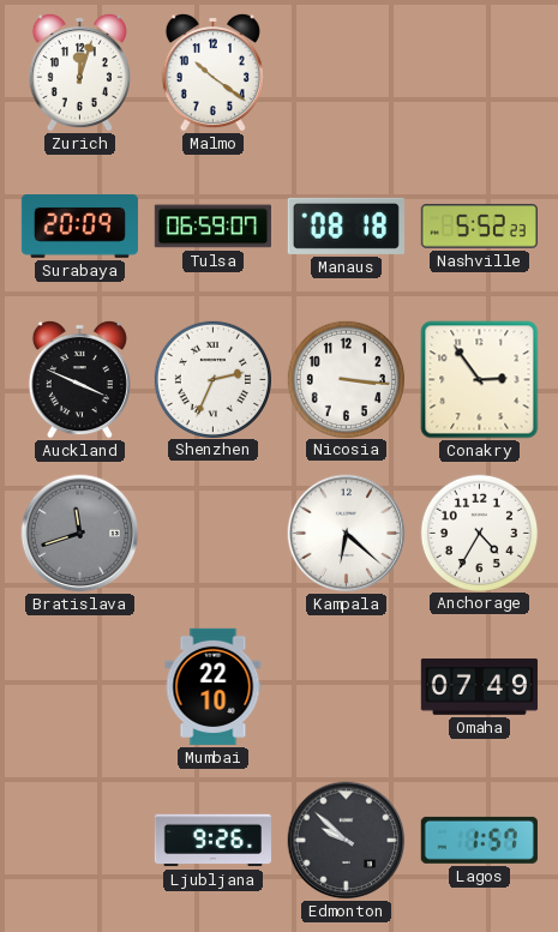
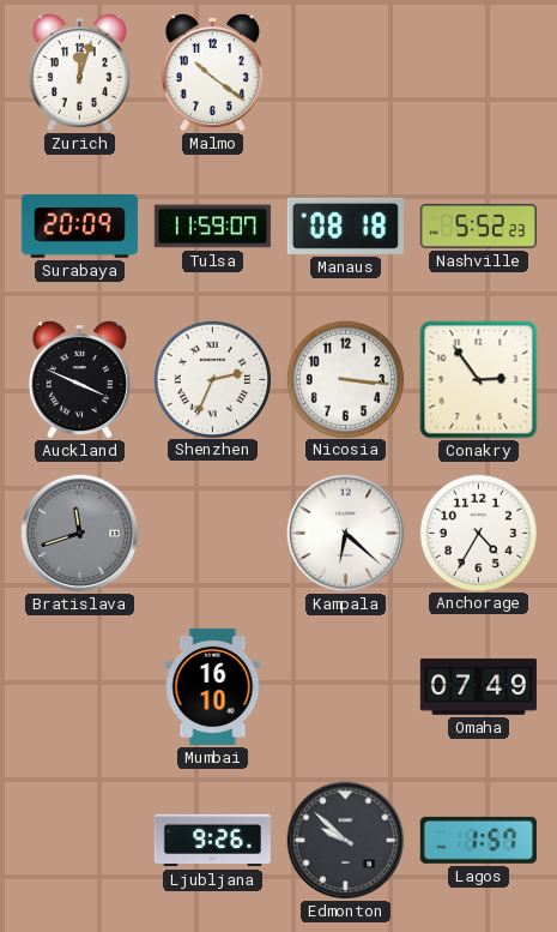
Tulsa: 06:59 -> 11:59
Mumbai: 22:10 -> 16:10
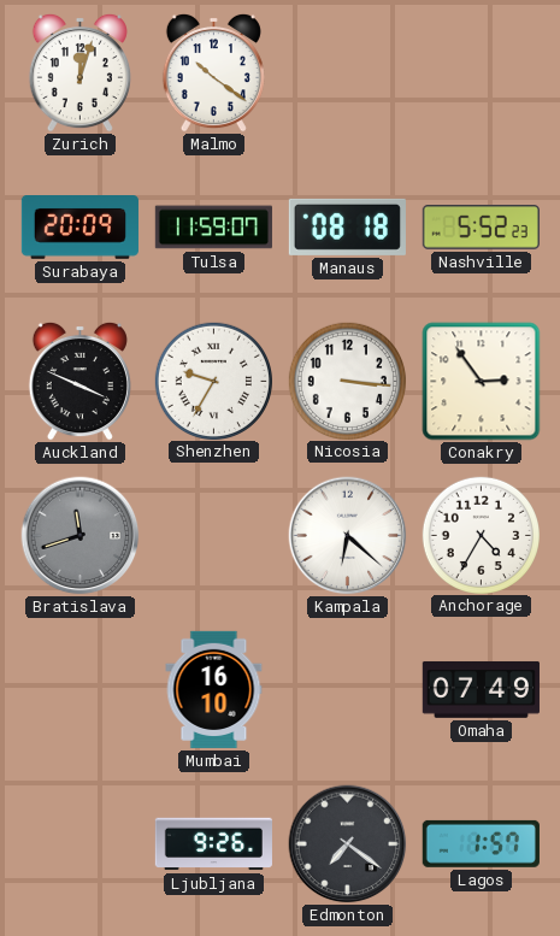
Shenzhen: 2:34 -> 9:35
Edmonton: 9:52 -> 7:21
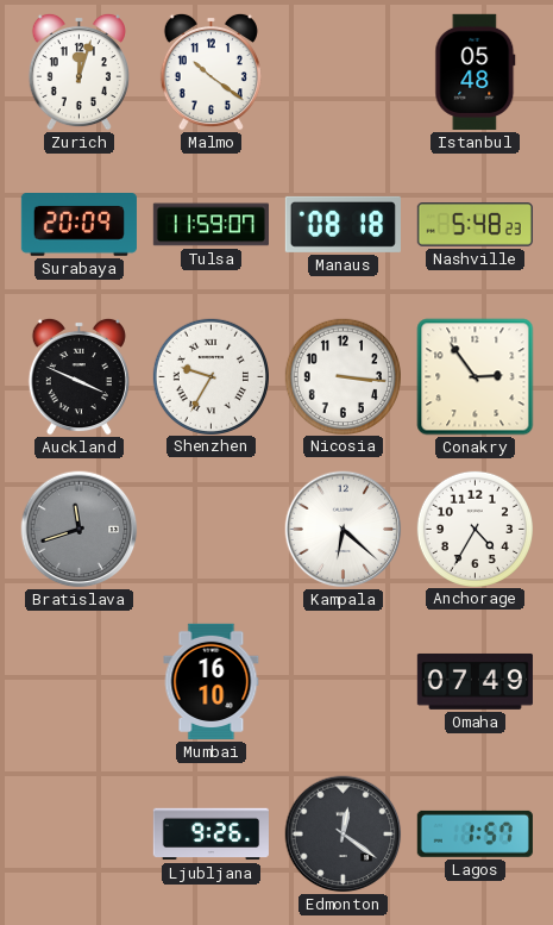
Istanbul: none -> 05:48
Nashville: 5:52 -> 5:48
Edmonton: 7:21 -> 12:21
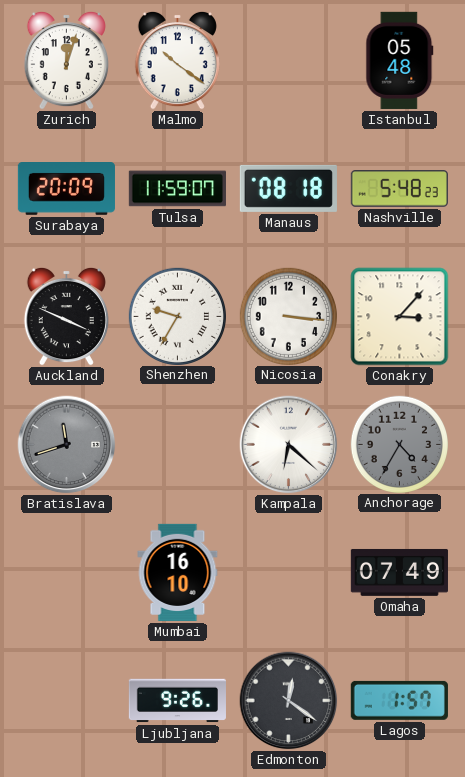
Conakry: 2:54 -> 3:07
Anchorage dial: white -> grey
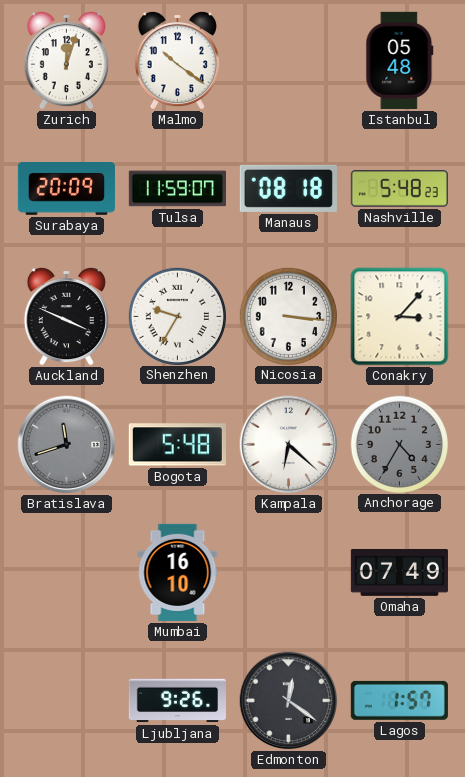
Bogota: none -> 5:48
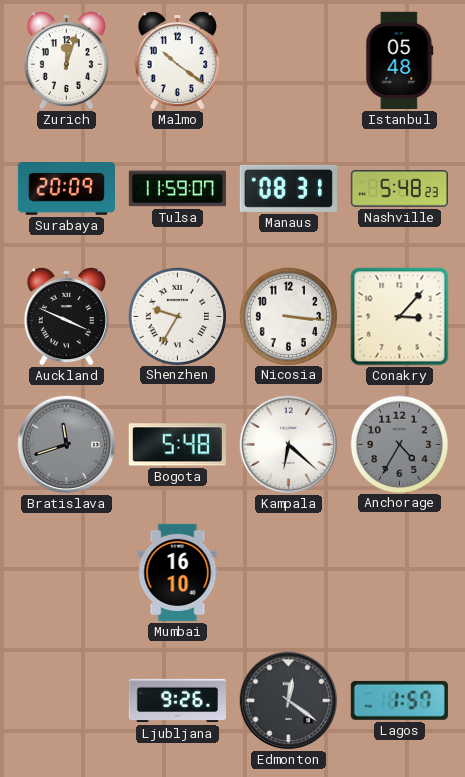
Manaus: 08:18 -> 08:31
Omaha: 07:49 -> none
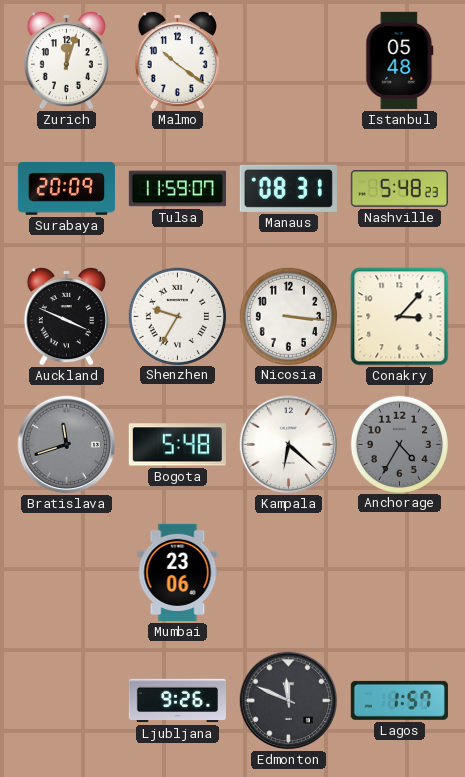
Mumbai: 16:10 -> 23:06
Edmonton: 12:21 -> 11:49
